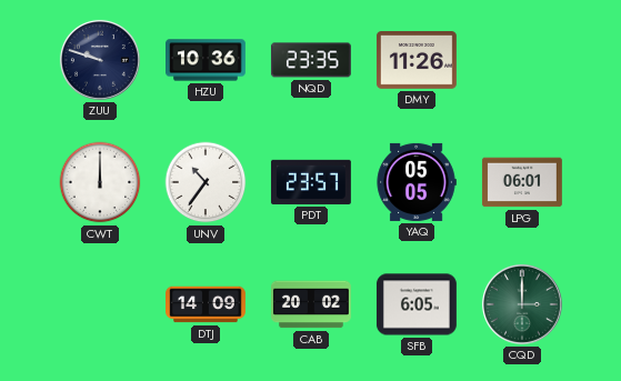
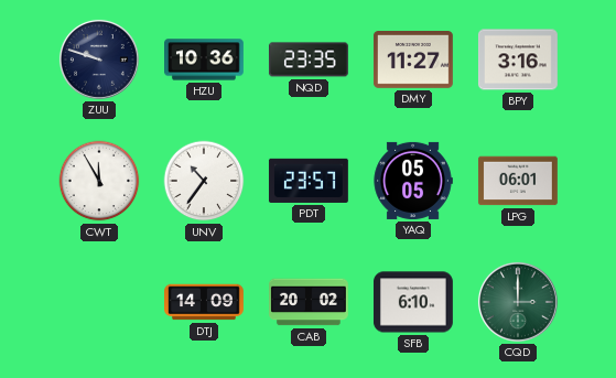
DMY: 11:26 -> 11:27
BPY: none -> 3:16
CWT: 12:00 -> 11:55
SFB: 6:05 -> 6:10
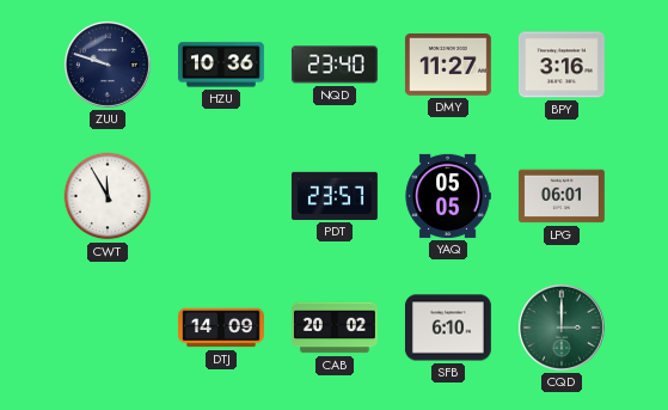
NQD: 23:35 -> 23:40
UNV: 10:36 -> none
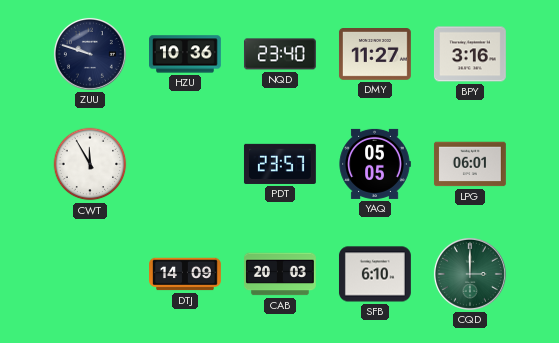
CAB: 20:02 -> 20:03
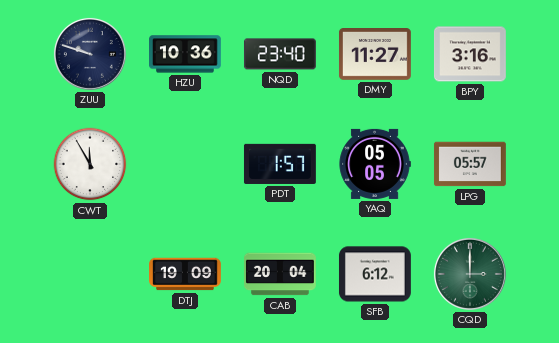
PDT: 23:57 -> 1:57
LPG: 06:01 -> 05:57
DTJ: 14:09 -> 19:09
CAB: 20:03 -> 20:04
SFB: 6:10 -> 6:12
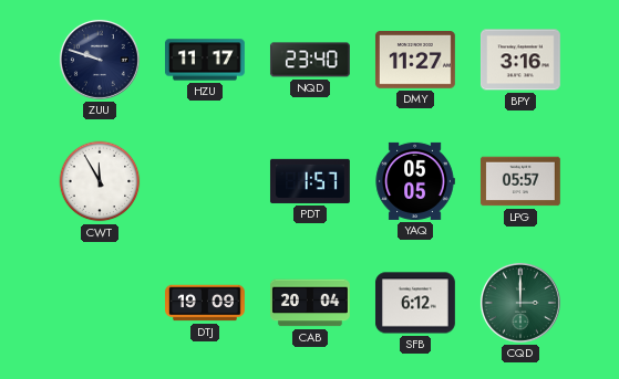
HZU: 10:36 -> 11:17
